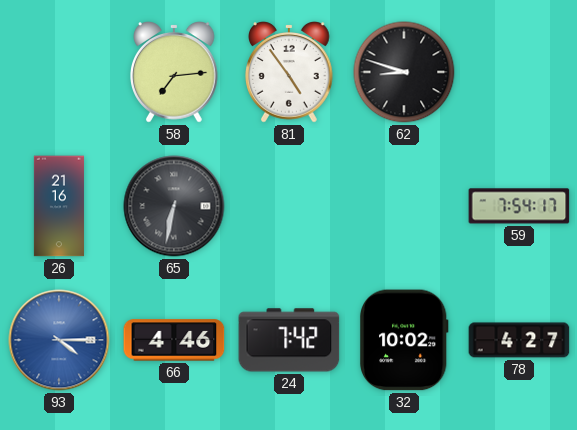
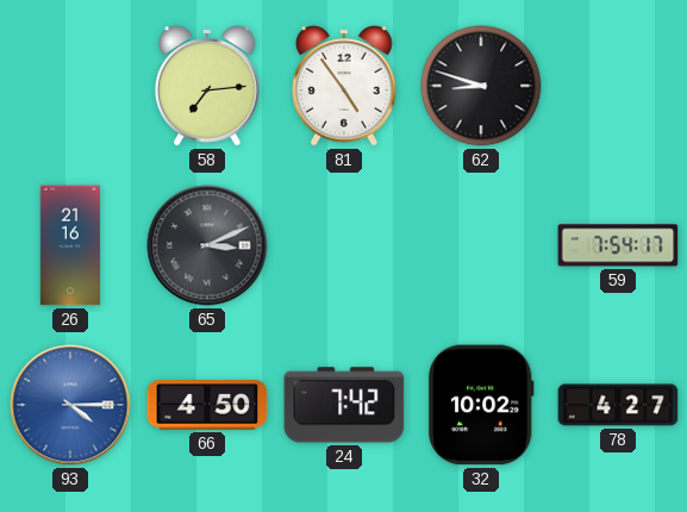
65: 6:32 -> 3:11
66: 4:46 -> 4:50
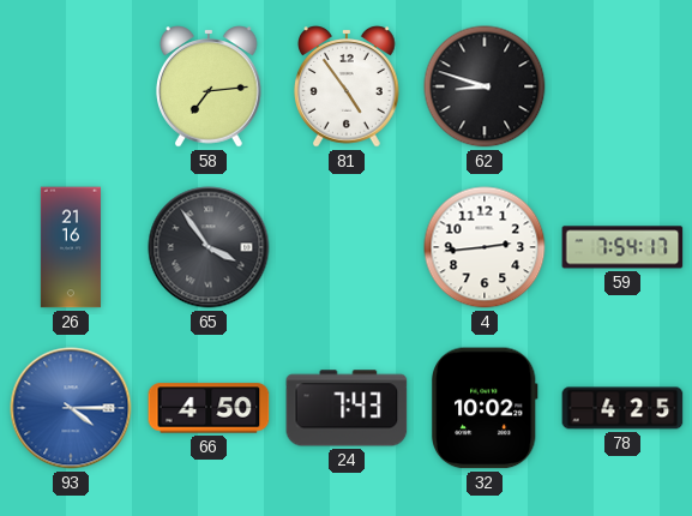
65: 3:11 -> 3:54
4: none -> 2:44
24: 7:42 -> 7:43
78: 4:27 -> 4:25
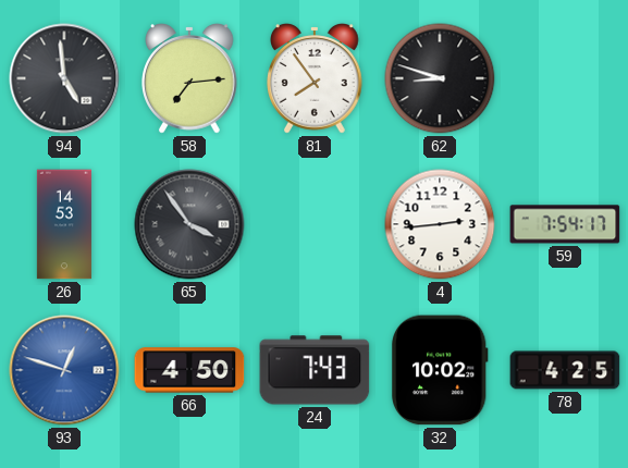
94: none -> 4:59
81: 4:54 -> 7:54
26: 21:16 -> 14:53
93: 4:15 -> 12:48
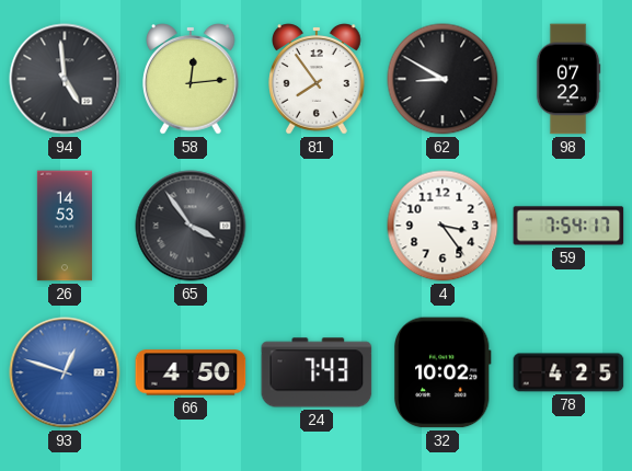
58: 7:14 -> 12:14
62: 8:48 -> 8:50
98: none -> 07:22
4: 2:44 -> 3:24
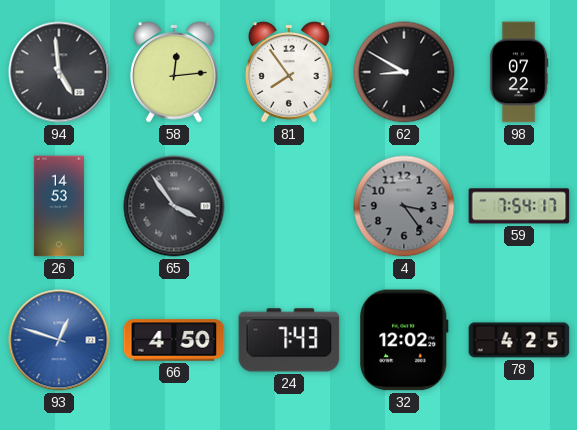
4 dial: white -> grey
32: 10:02 -> 12:02
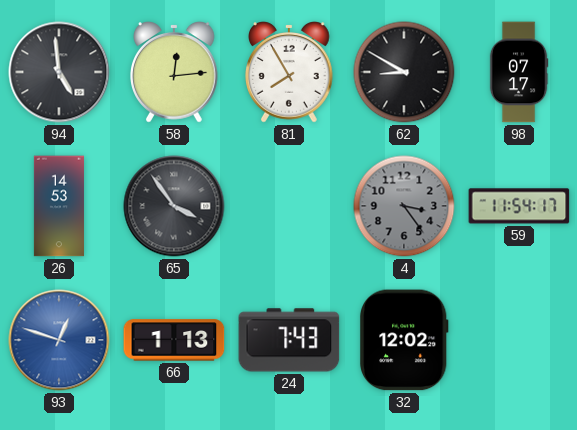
81: 7:54 -> 7:55
98: 07:22 -> 07:17
59: 7:54 -> 11:54
66: 4:50 -> 1:13
78: 4:25 -> none
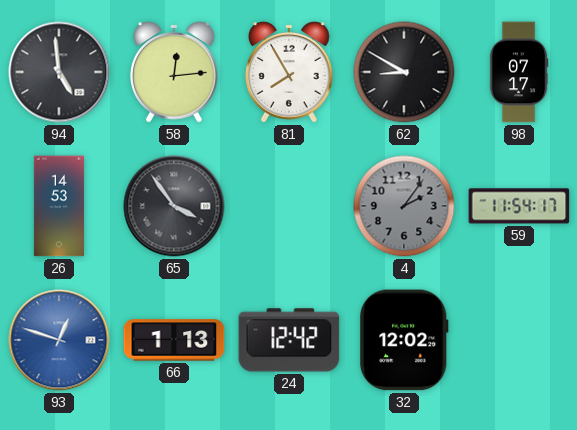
4: 3:24 -> 2:06
24: 7:43 -> 12:42
